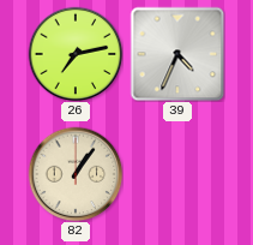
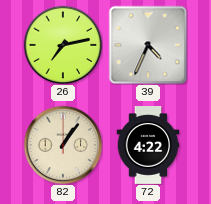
72: none -> 4:22
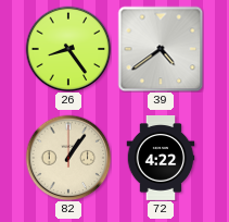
26: 7:13 -> 8:24
39: 4:34 -> 4:39
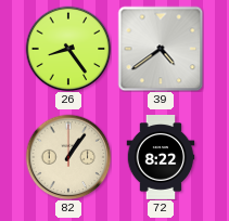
72: 4:22 -> 8:22
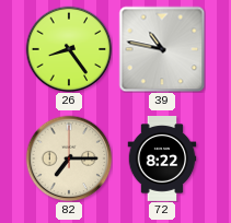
39: 4:39 -> 10:47
82: 1:06 -> 7:15
